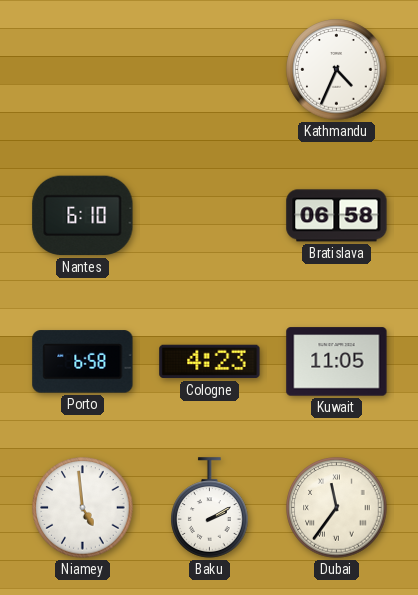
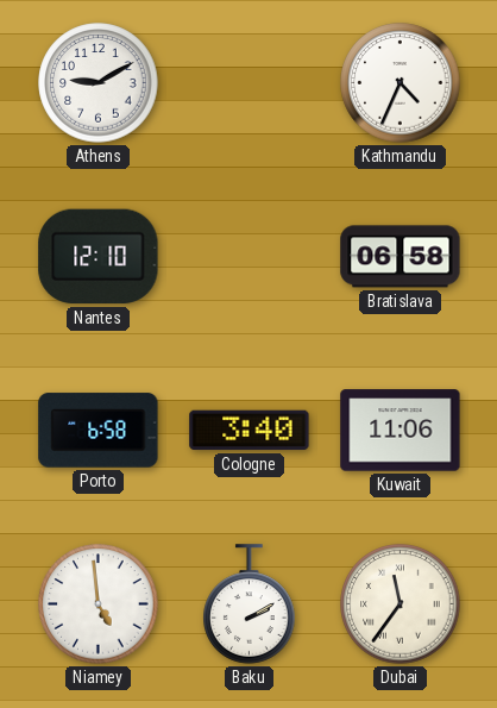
Athens: none -> 9:10
Nantes: 6:10 -> 12:10
Cologne: 4:23 -> 3:40
Kuwait: 11:05 -> 11:06
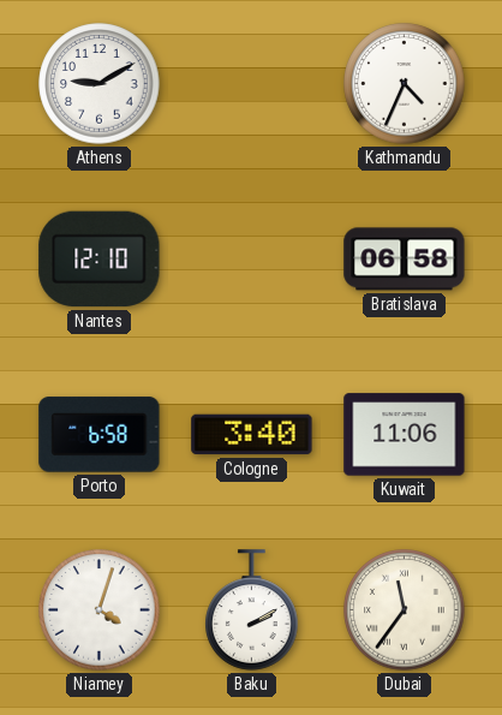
Niamey: 4:59 -> 4:03
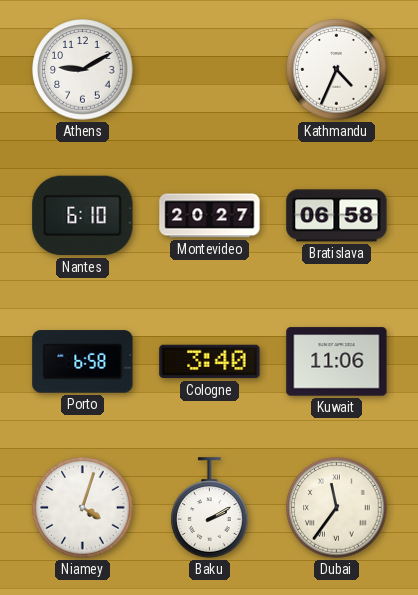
Nantes: 12:10 -> 6:10
Montevideo: none -> 20:27
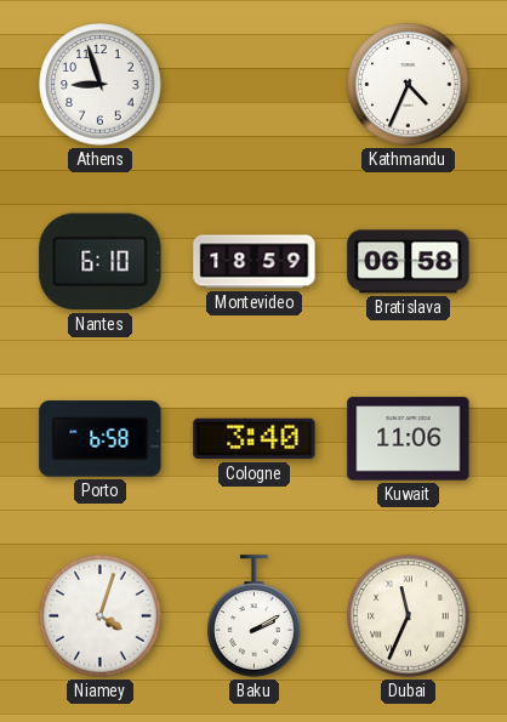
Athens: 9:10 -> 8:57
Montevideo: 20:27 -> 18:59
Dubai: 11:36 -> 11:34
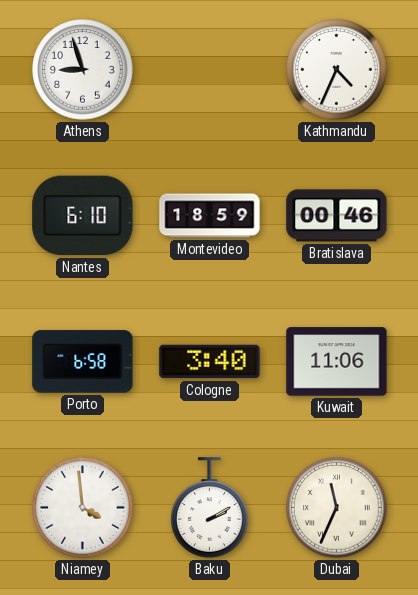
Bratislava: 06:58 -> 00:46
Niamey: 4:03 -> 3:59
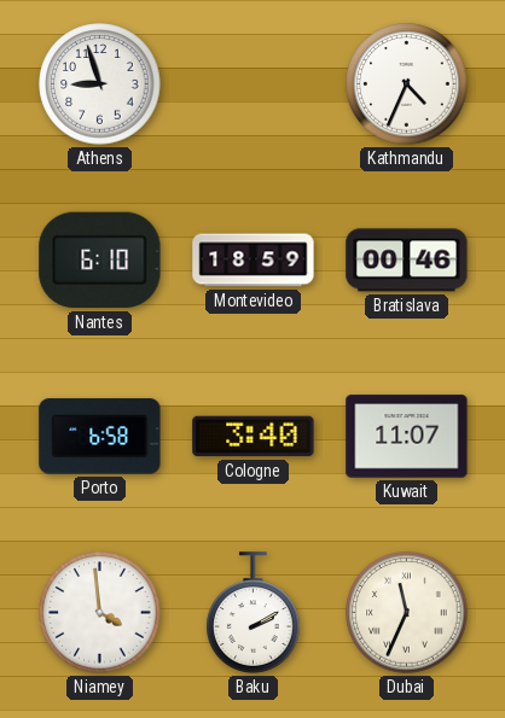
Kuwait: 11:06 -> 11:07
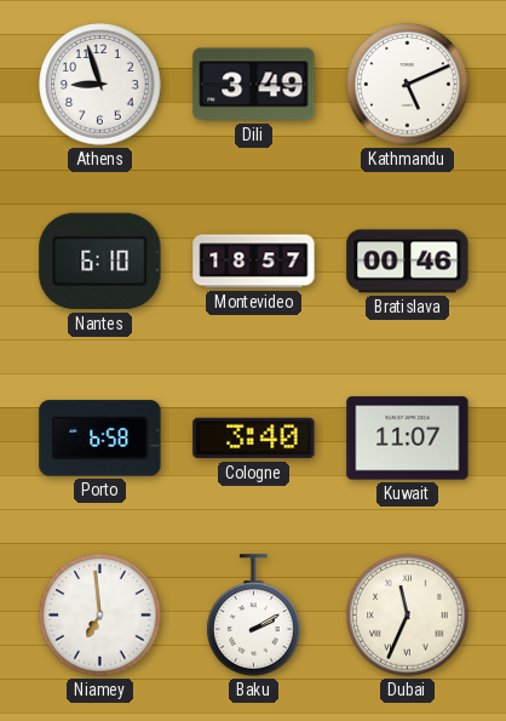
Dili: none -> 3:49
Kathmandu: 4:34 -> 5:11
Montevideo: 18:59 -> 18:57
Niamey: 3:59 -> 6:59
